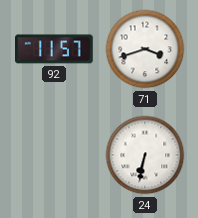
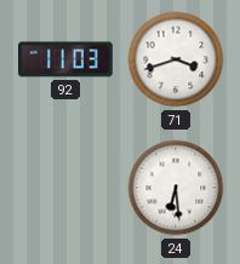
92: 11:57 -> 11:03
24: 6:32 -> 6:29
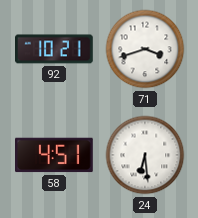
92: 11:03 -> 10:21
58: none -> 4:51
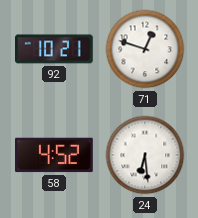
71: 3:42 -> 12:48
58: 4:51 -> 4:52
